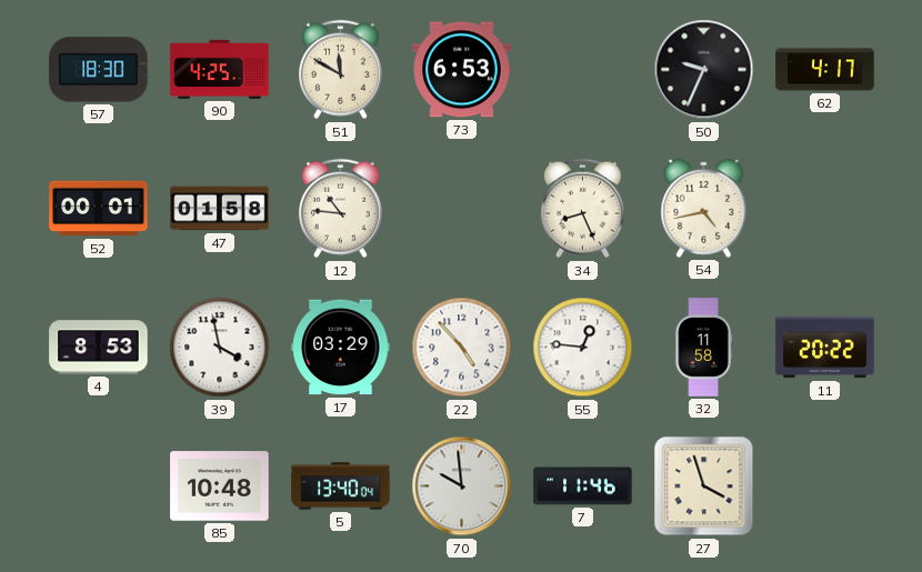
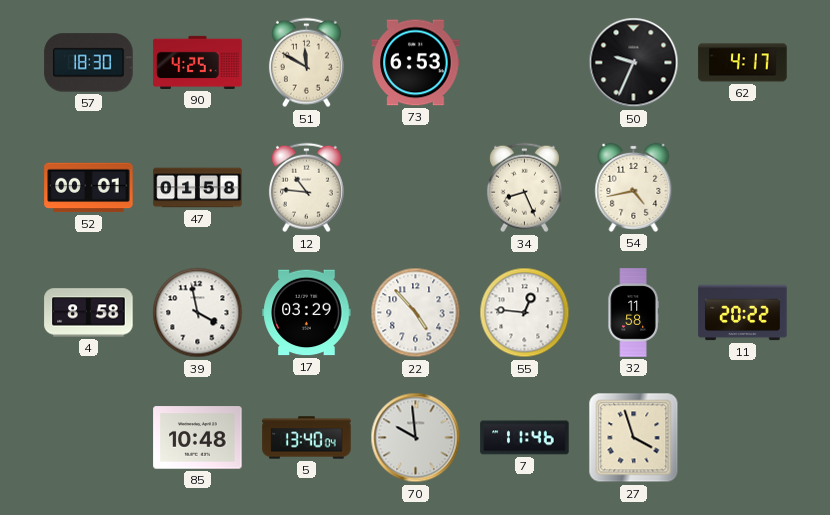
4: 8:53 -> 8:58
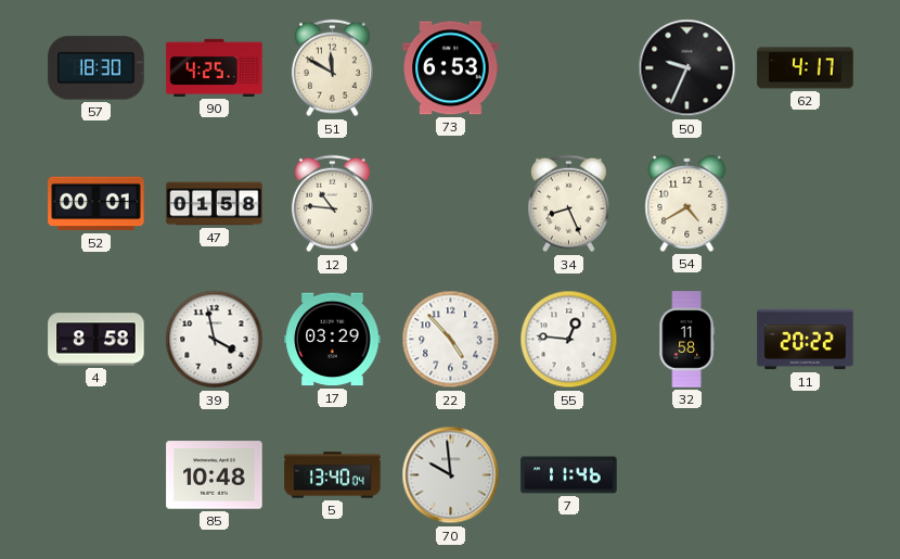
54: 4:43 -> 4:40
27: 3:57 -> none
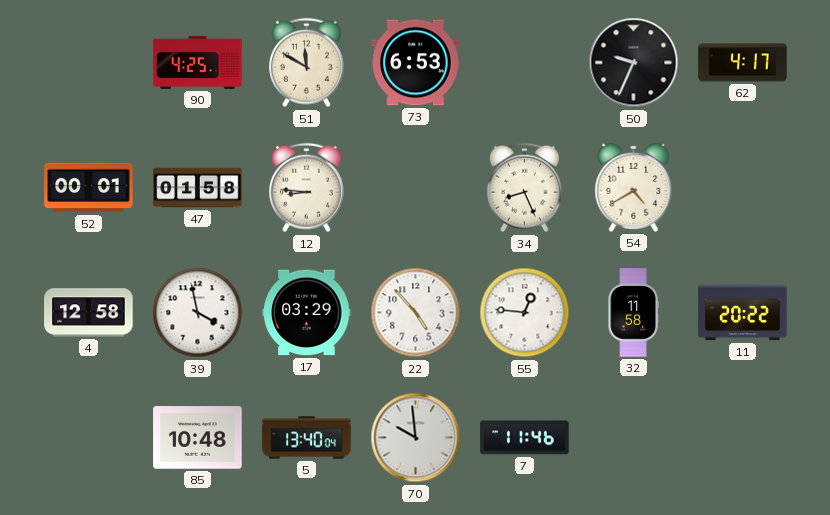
57: 18:30 -> none
12: 10:46 -> 8:46
4: 8:58 -> 12:58
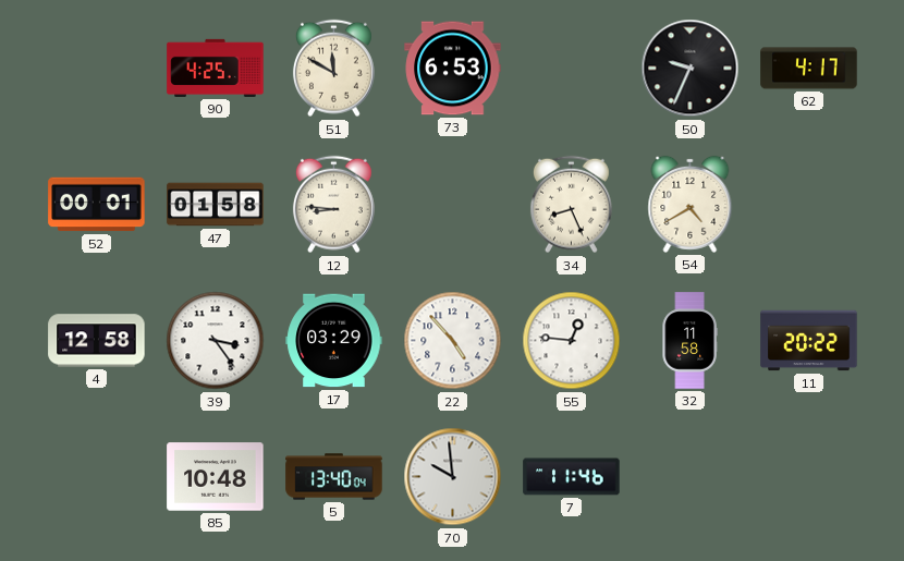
39: 3:58 -> 3:24
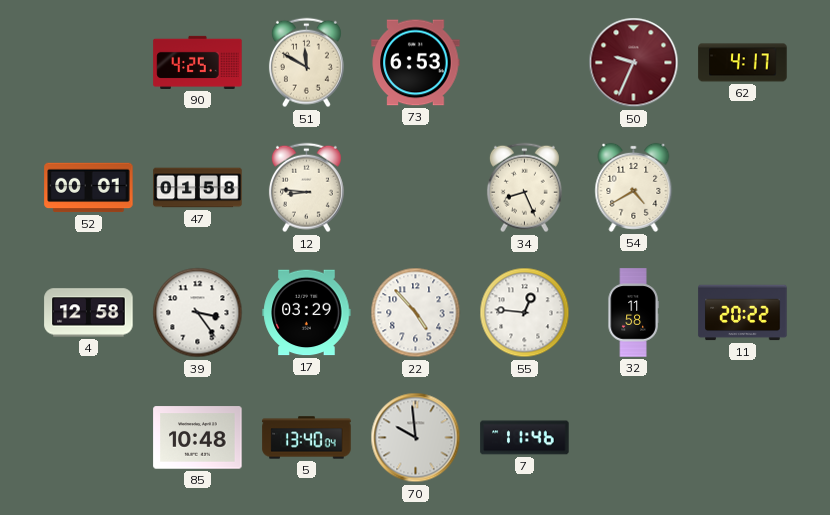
50 dial: black -> burgundy
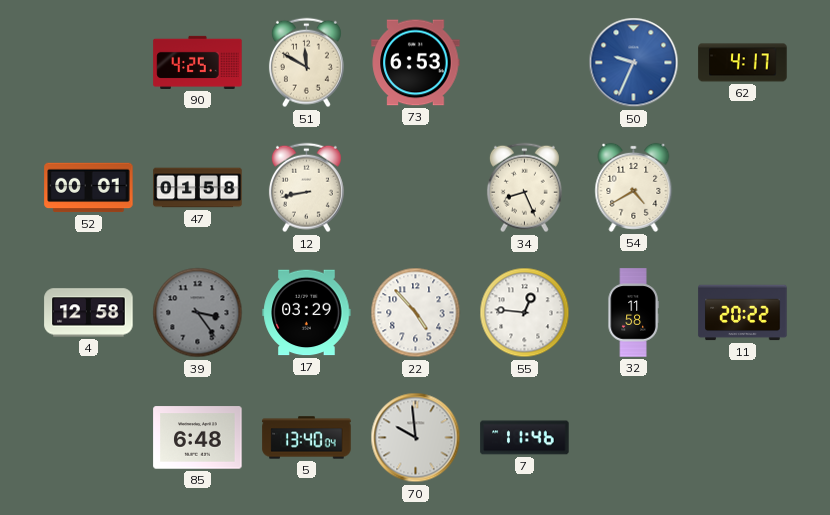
50 dial: burgundy -> blue
12: 8:46 -> 8:43
39 dial: white -> grey
85: 10:48 -> 6:48
